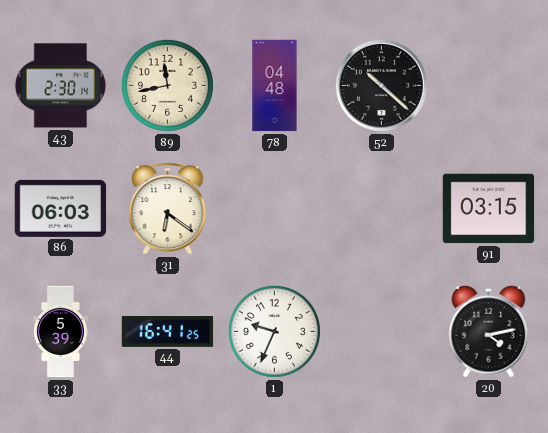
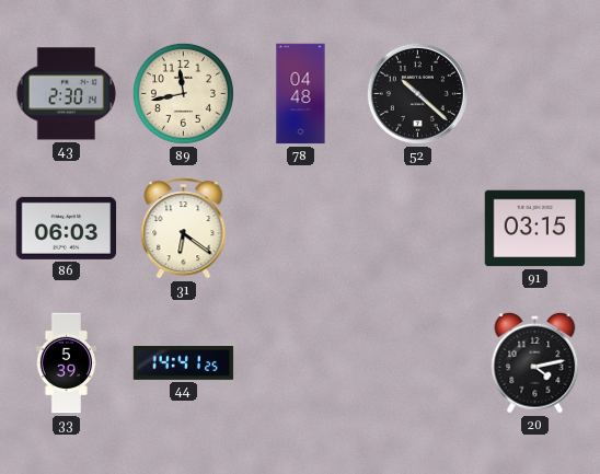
44: 16:41 -> 14:41
1: 9:34 -> none
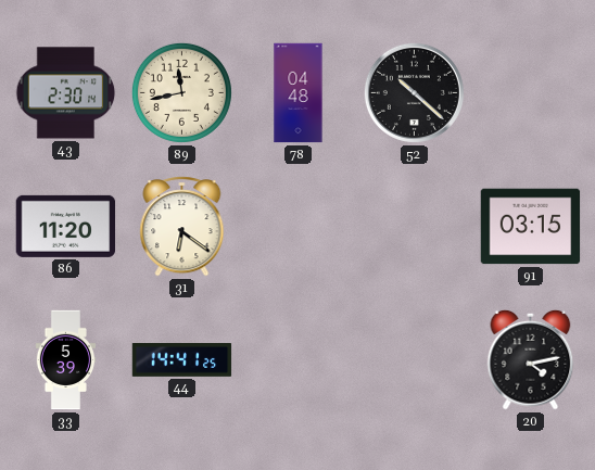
86: 06:03 -> 11:20
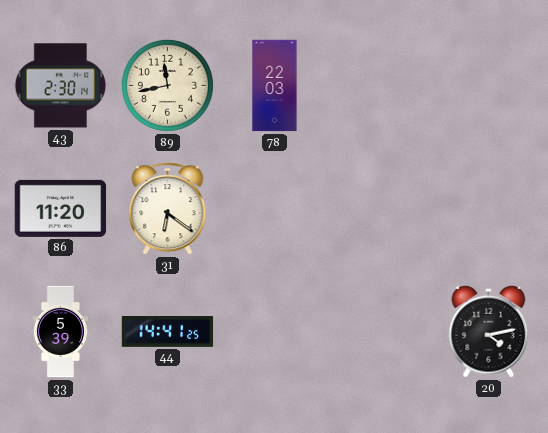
78: 04:48 -> 22:03
52: 10:22 -> none
91: 03:15 -> none
